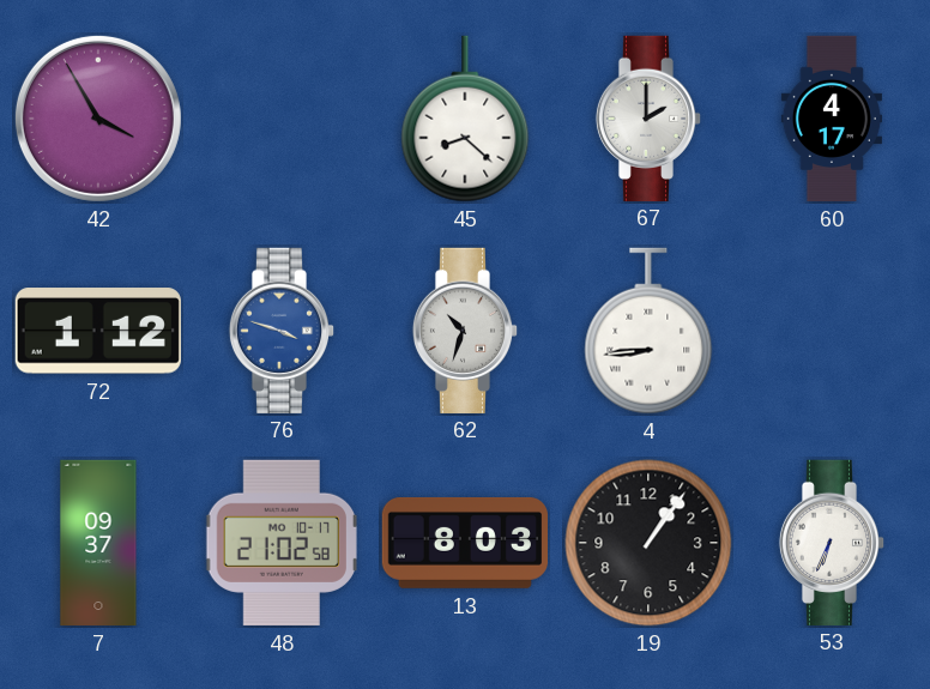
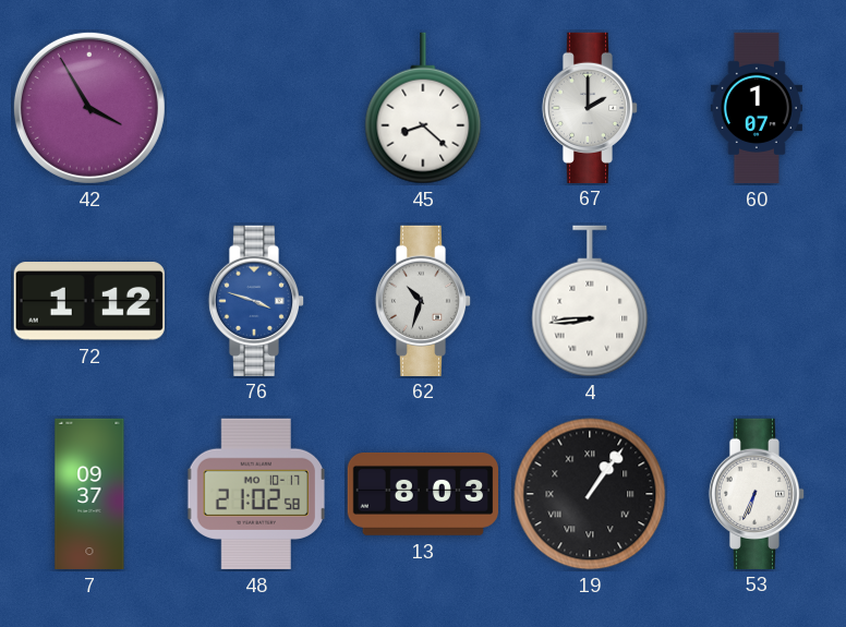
60: 4:17 -> 1:07
19 numerals: Arabic -> Roman
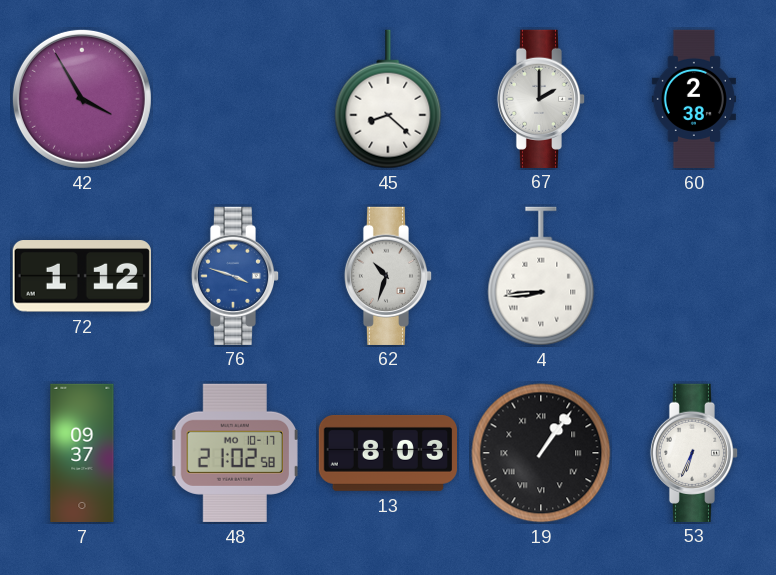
60: 1:07 -> 2:38
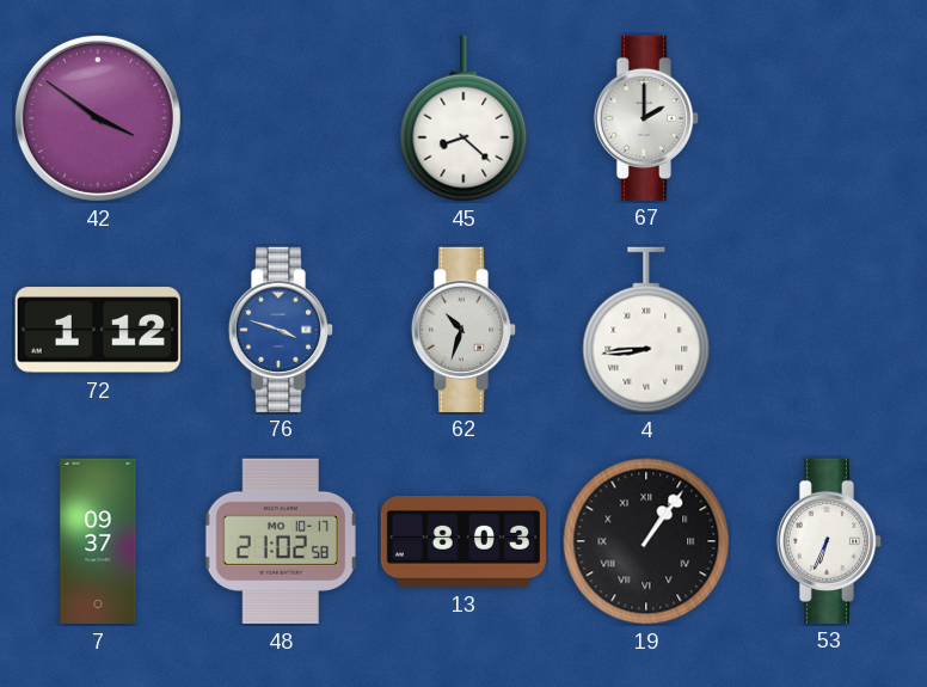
42: 3:55 -> 3:51
60: 2:38 -> none
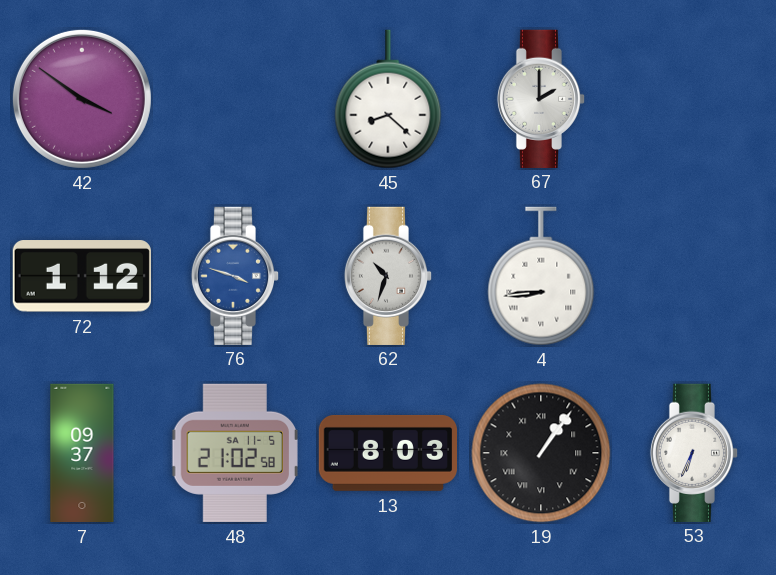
48 date: MO 10-17 -> SA 11-5
